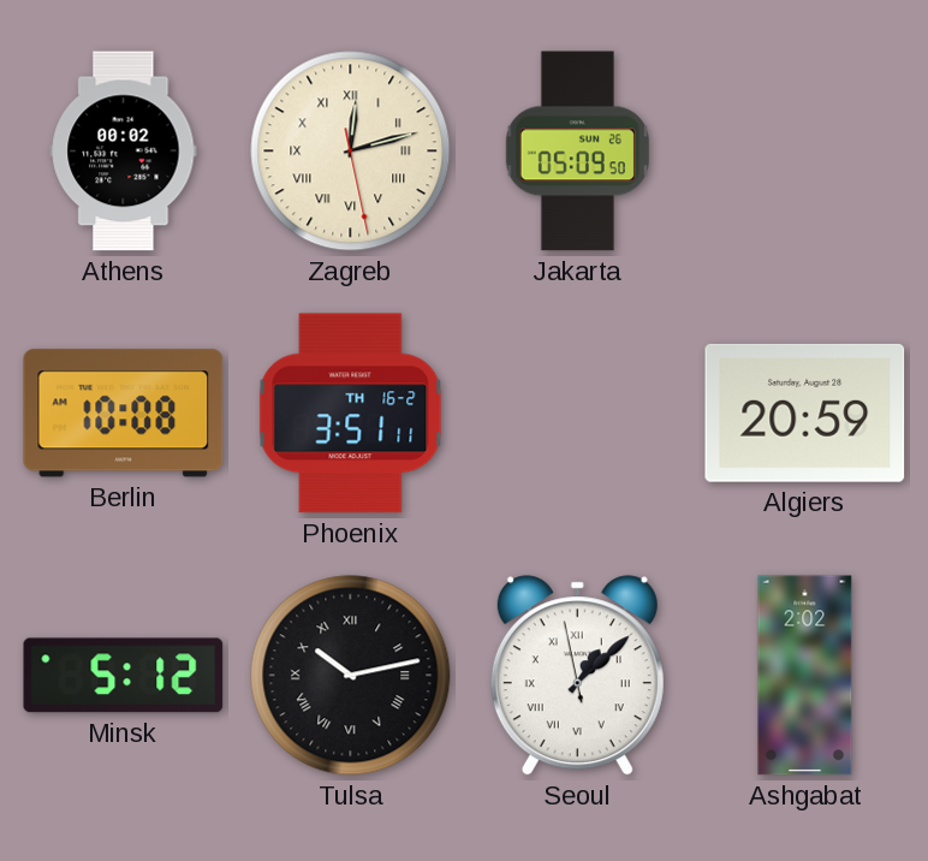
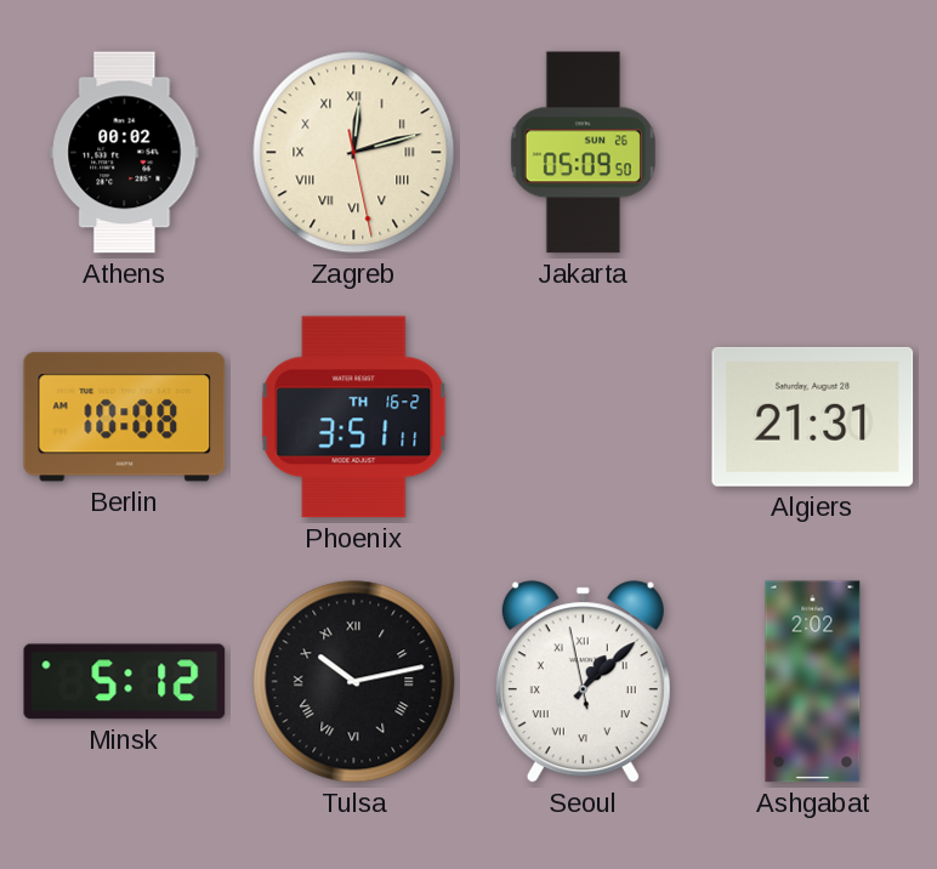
Algiers: 20:59 -> 21:31
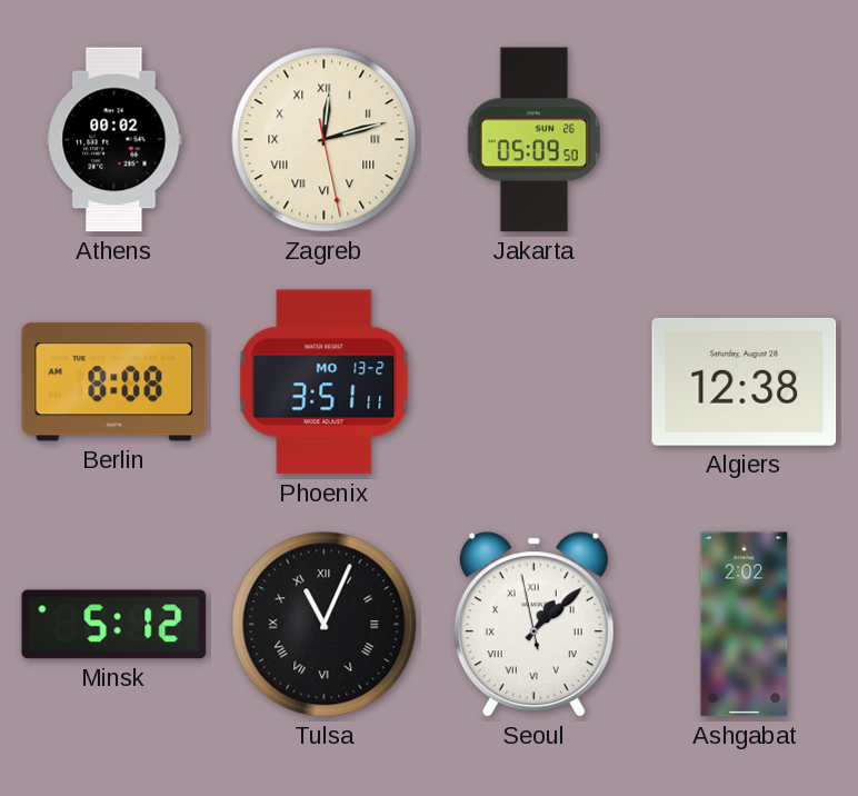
Berlin: 10:08 -> 8:08
Phoenix date: TH 16-2 -> MO 13-2
Algiers: 21:31 -> 12:38
Tulsa: 10:13 -> 11:04
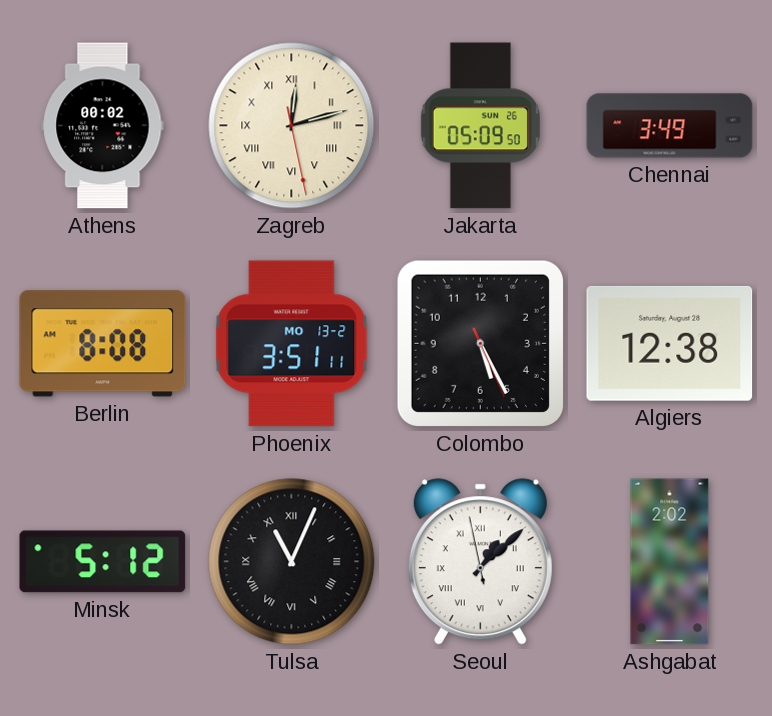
Chennai: none -> 3:49
Colombo: none -> 5:25
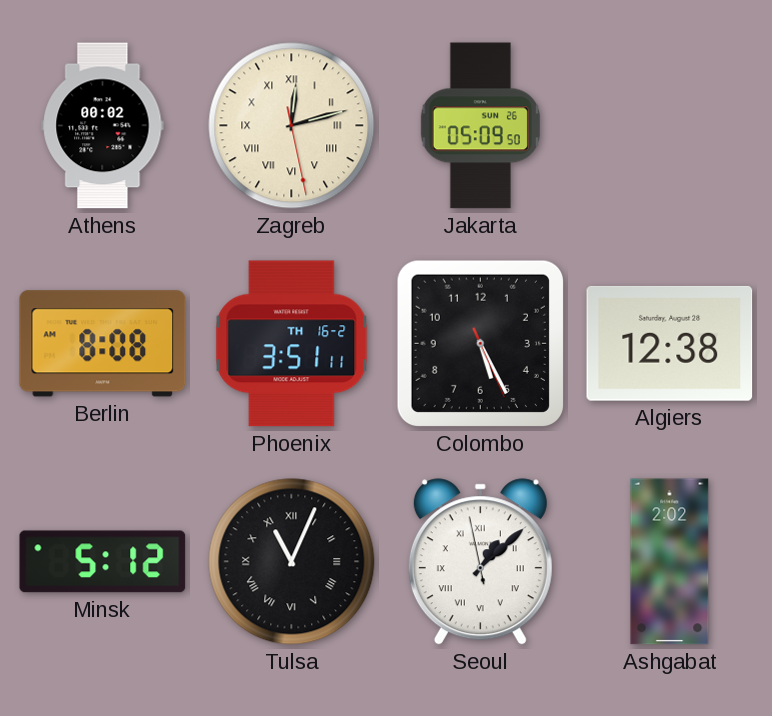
Chennai: 3:49 -> none
Phoenix date: MO 13-2 -> TH 16-2
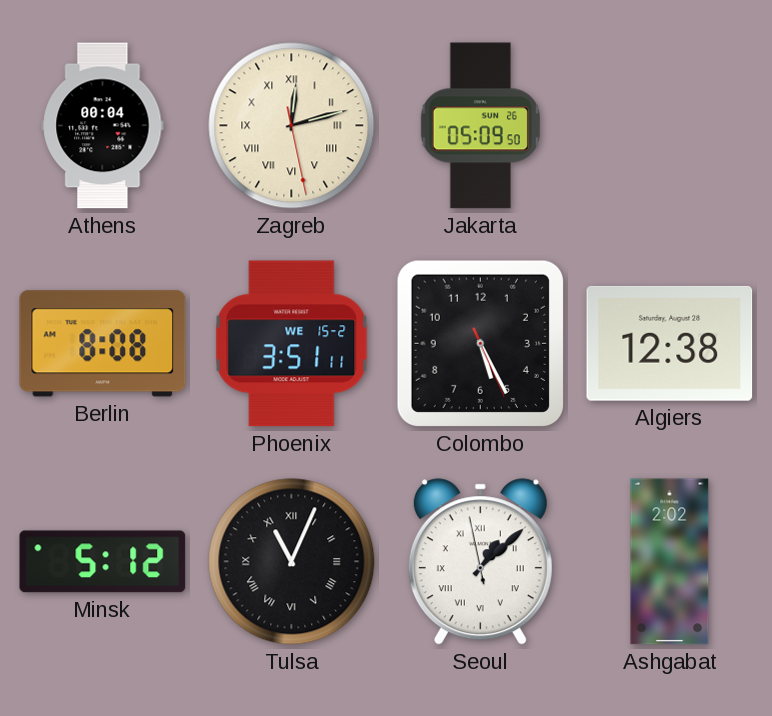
Athens: 00:02 -> 00:04
Phoenix date: TH 16-2 -> WE 15-2
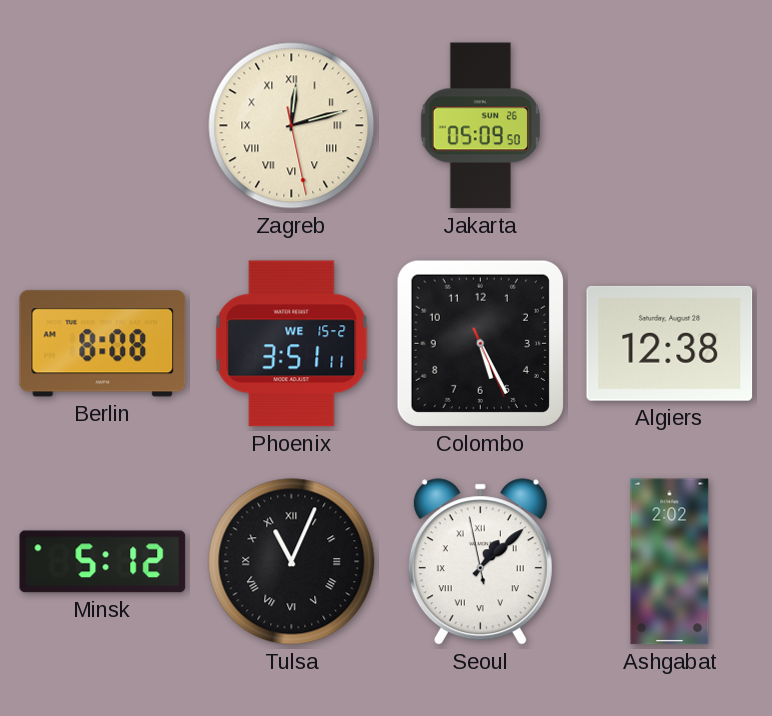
Athens: 00:04 -> none
